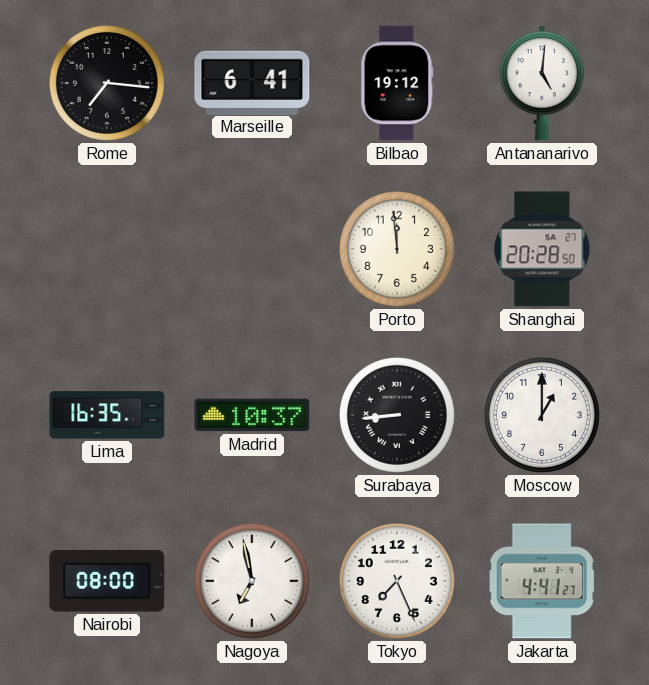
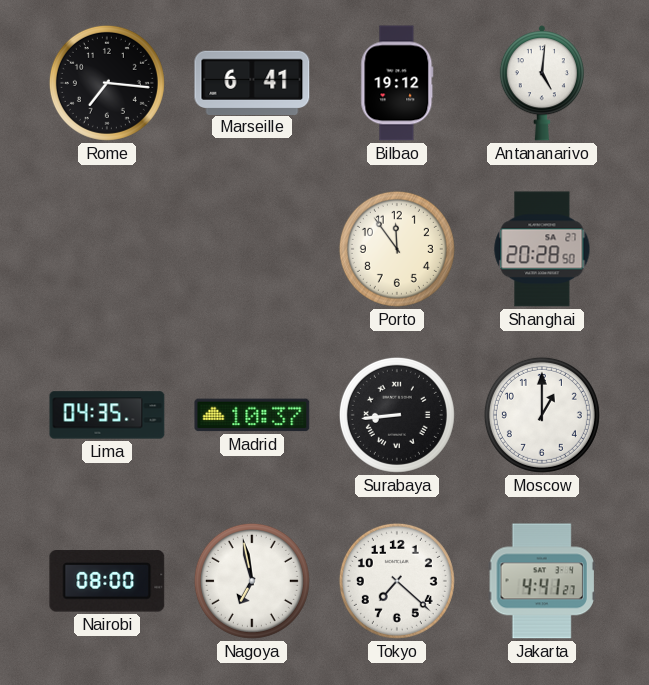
Porto: 11:59 -> 11:54
Lima: 16:35 -> 04:35
Tokyo: 7:26 -> 7:22
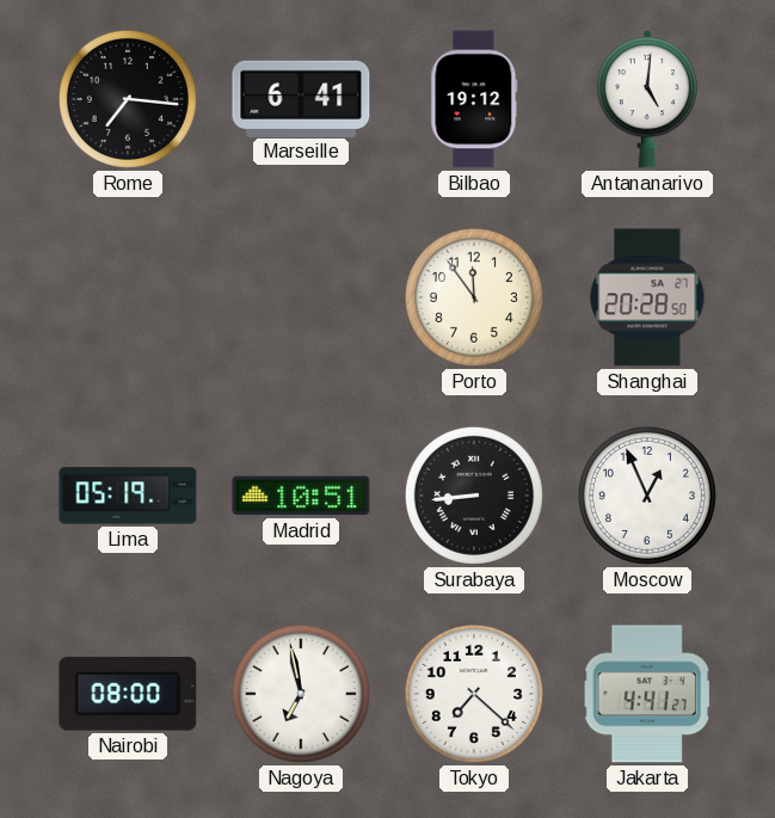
Lima: 04:35 -> 05:19
Madrid: 10:37 -> 10:51
Moscow: 1:00 -> 12:56
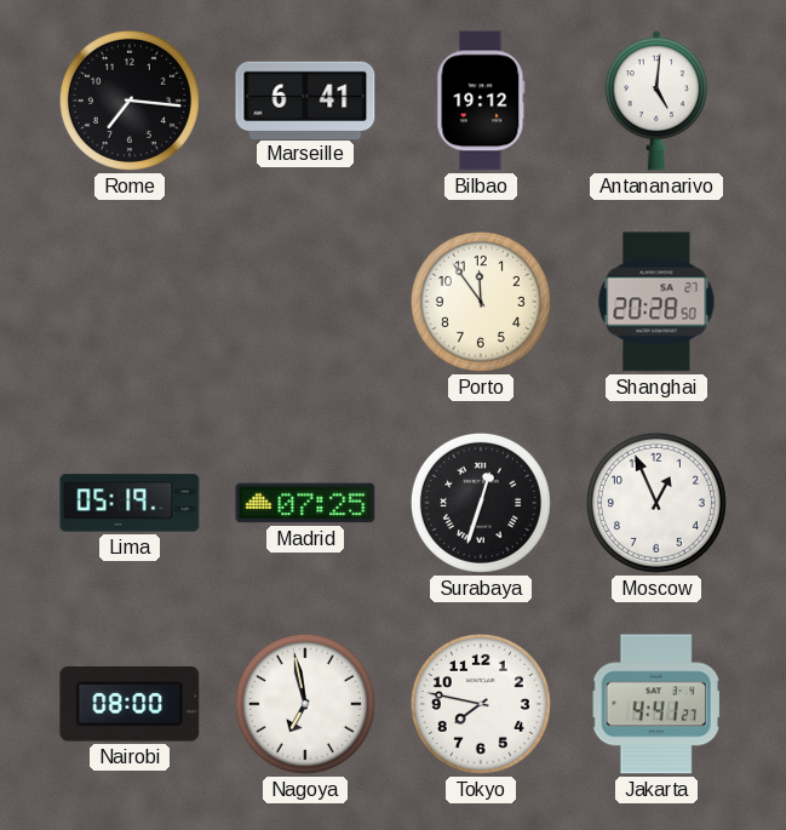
Madrid: 10:51 -> 07:25
Surabaya: 8:44 -> 12:33
Tokyo: 7:22 -> 7:47
